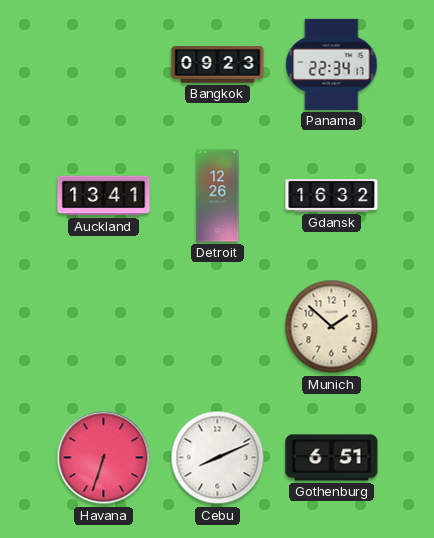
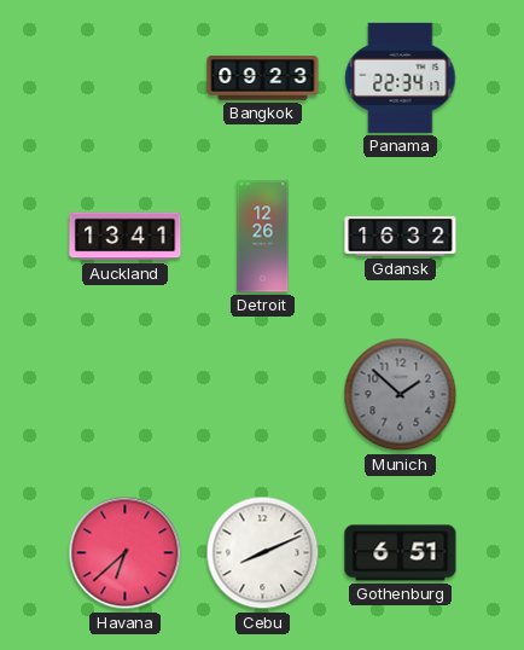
Munich dial: cream -> grey
Havana: 6:33 -> 6:38
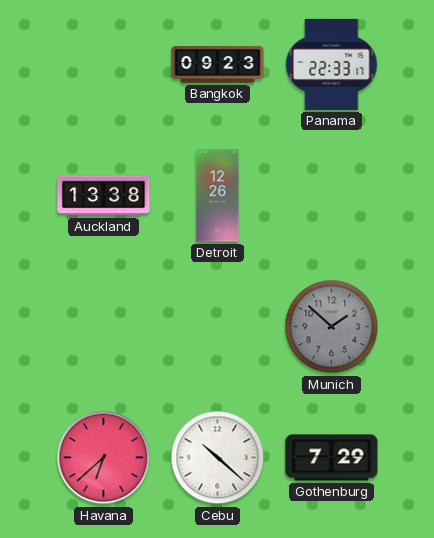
Panama: 22:34 -> 22:33
Auckland: 13:41 -> 13:38
Gdansk: 16:32 -> none
Cebu: 8:11 -> 10:22
Gothenburg: 6:51 -> 7:29
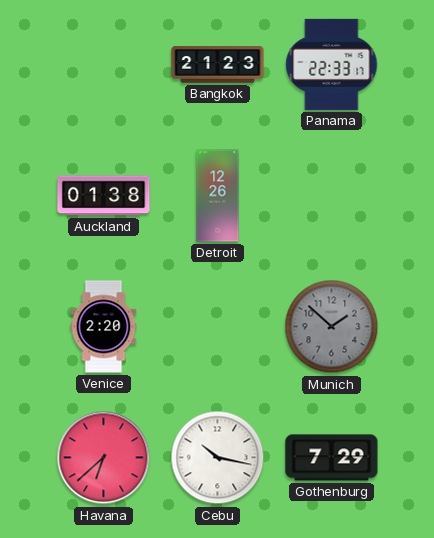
Bangkok: 09:23 -> 21:23
Auckland: 13:38 -> 01:38
Venice: none -> 2:20
Cebu: 10:22 -> 10:17
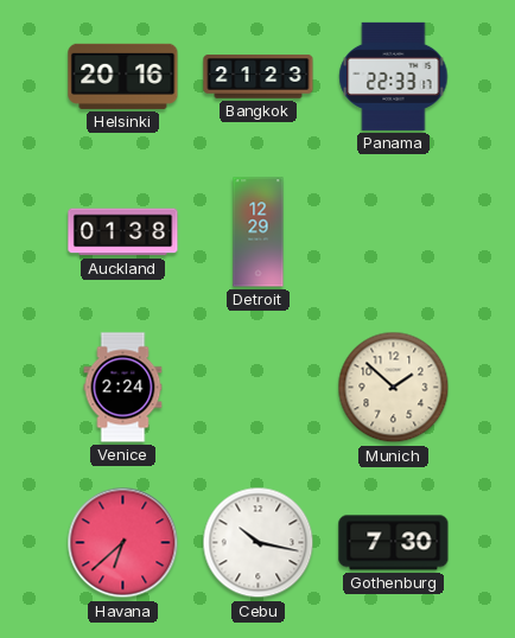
Helsinki: none -> 20:16
Detroit: 12:26 -> 12:29
Venice: 2:20 -> 2:24
Munich dial: grey -> cream
Gothenburg: 7:29 -> 7:30
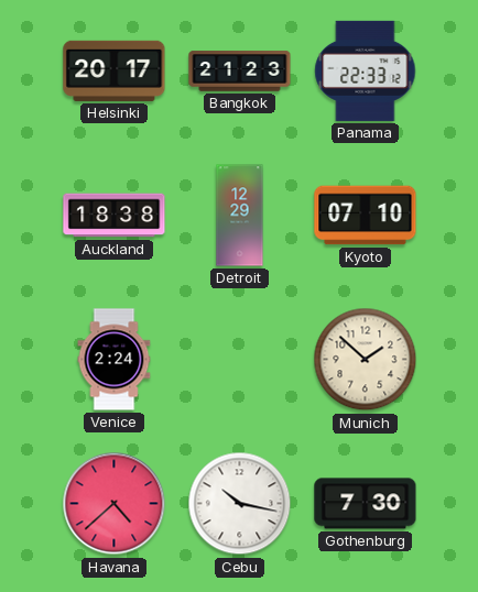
Helsinki: 20:16 -> 20:17
Panama: 22:33:17 -> 22:33:12
Auckland: 01:38 -> 18:38
Kyoto: none -> 07:10
Havana: 6:38 -> 4:38
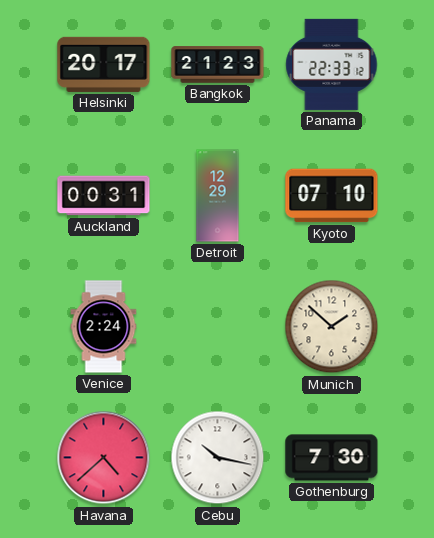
Auckland: 18:38 -> 00:31
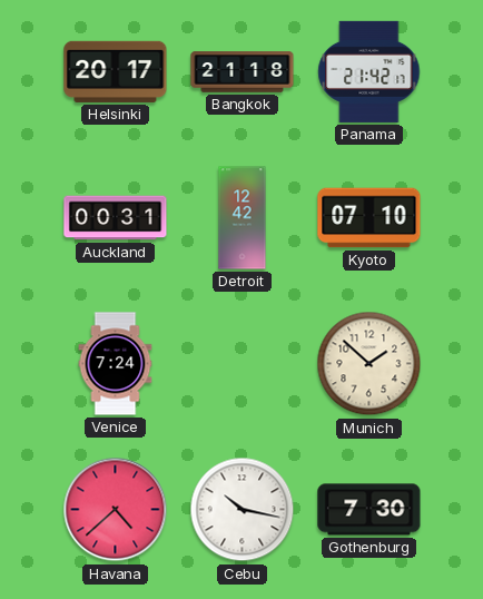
Bangkok: 21:23 -> 21:18
Panama: 22:33 -> 21:42
Detroit: 12:29 -> 12:42
Venice: 2:24 -> 7:24
